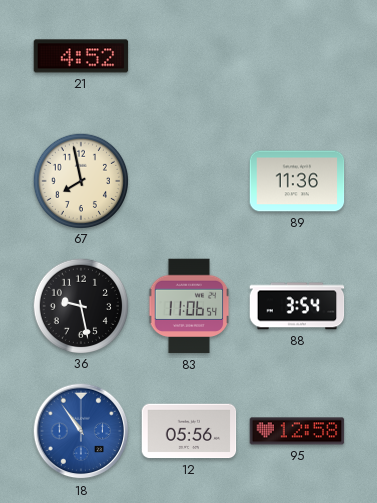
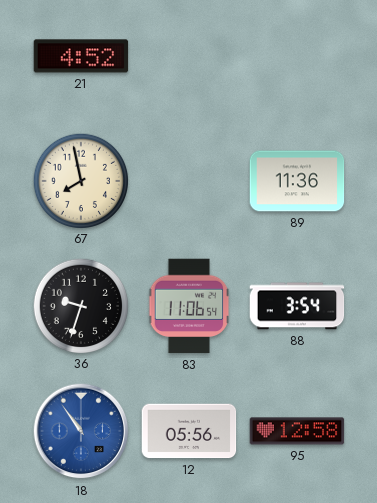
36: 9:28 -> 9:33
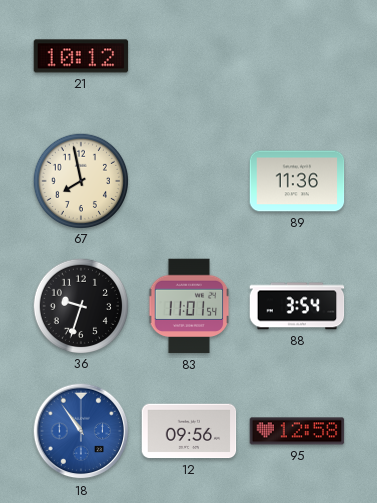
21: 4:52 -> 10:12
83: 11:06 -> 11:01
12: 05:56 -> 09:56
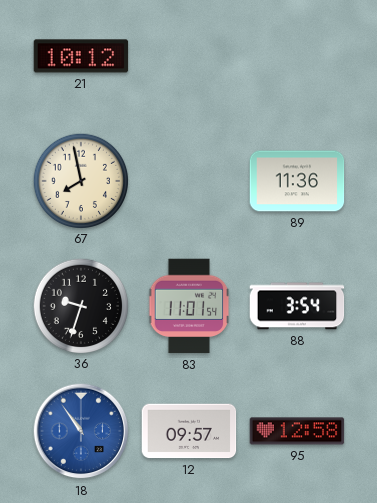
12: 09:56 -> 09:57
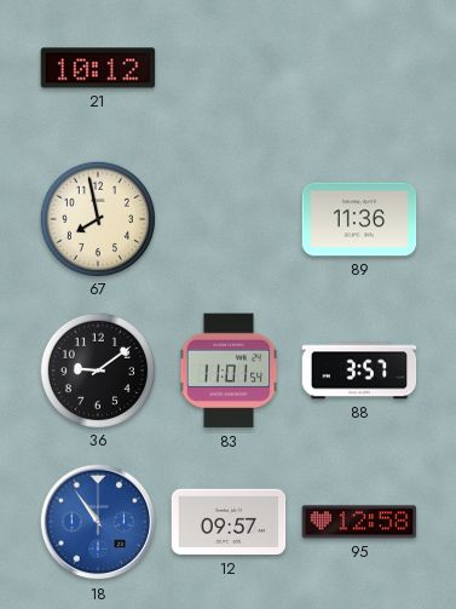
36: 9:33 -> 9:09
88: 3:54 -> 3:57
